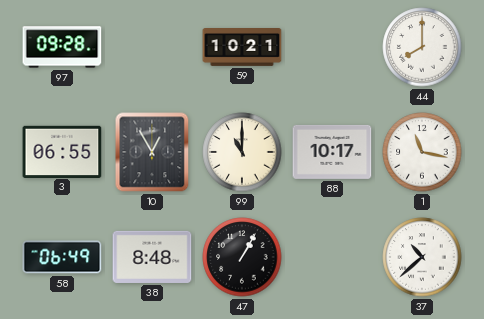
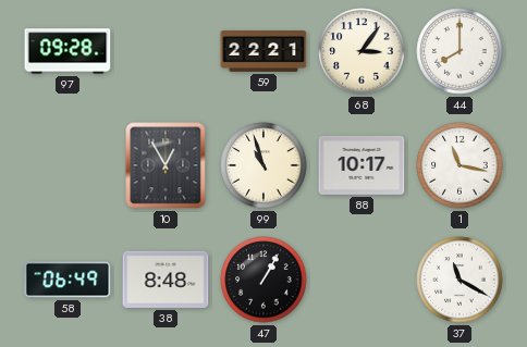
59: 10:21 -> 22:21
68: none -> 3:06
3: 06:55 -> none
99: 11:00 -> 10:57
37: 10:38 -> 11:20
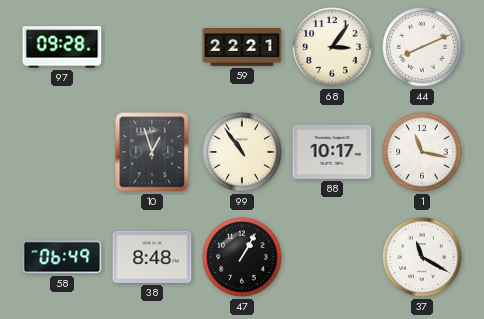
44: 8:00 -> 8:11
10: 12:55 -> 12:57
99: 10:57 -> 10:54
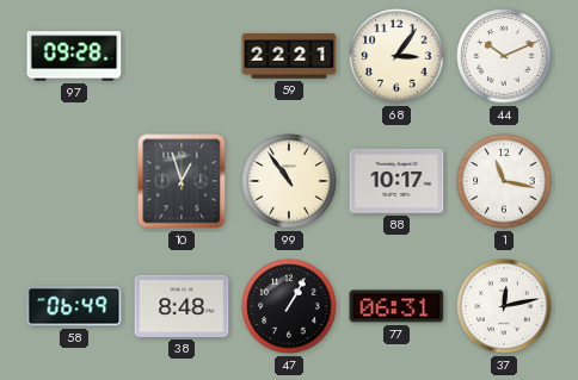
44: 8:11 -> 10:11
77: none -> 06:31
37: 11:20 -> 12:13
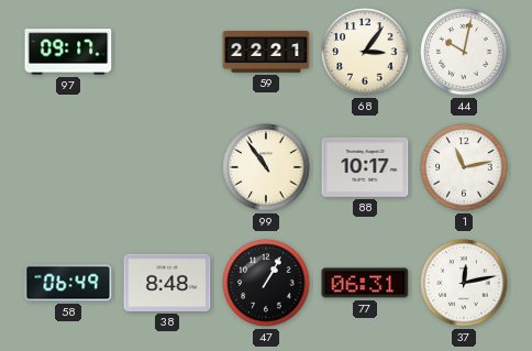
97: 09:28 -> 09:17
44: 10:11 -> 10:02
10: 12:57 -> none
1: 11:17 -> 11:13
